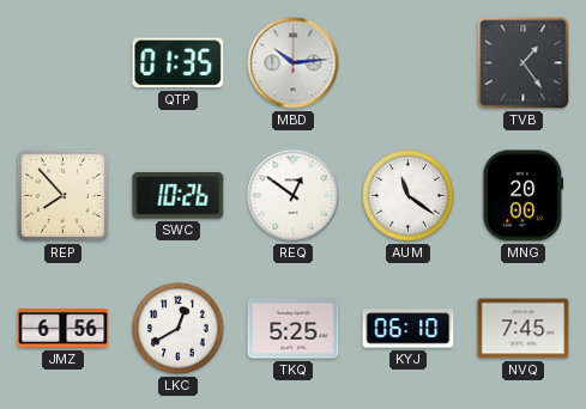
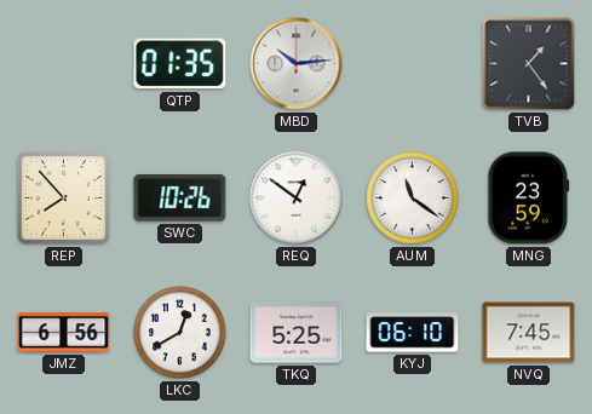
MNG: 20:00 -> 23:59
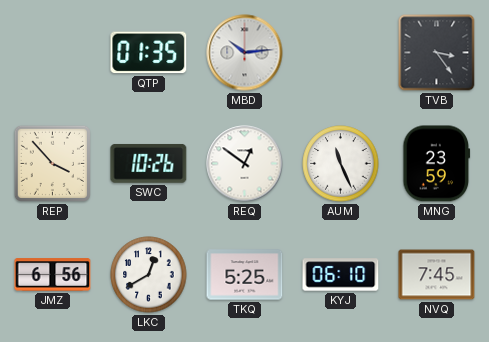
TVB: 1:24 -> 3:24
REP: 7:53 -> 3:53
AUM: 11:21 -> 11:26
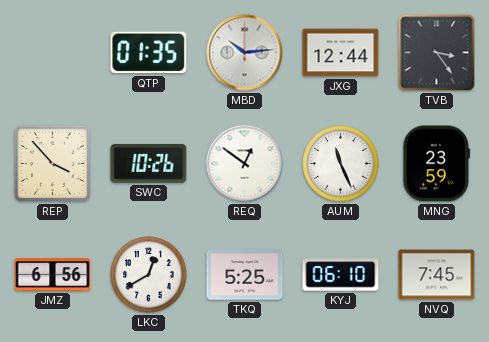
JXG: none -> 12:44
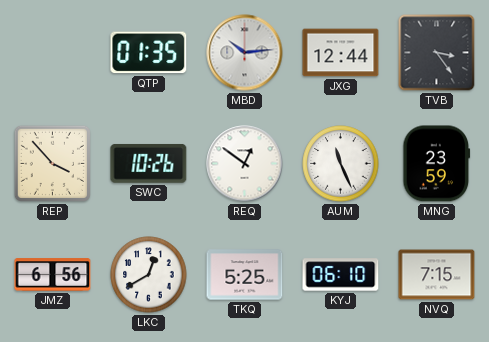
NVQ: 7:45 -> 7:15
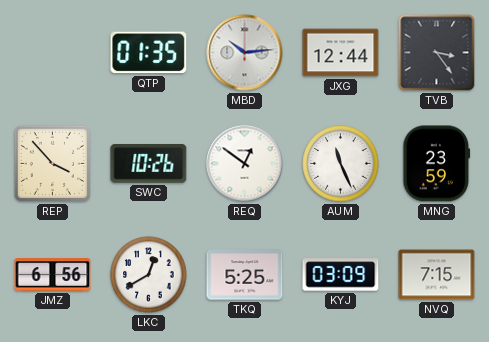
KYJ: 06:10 -> 03:09
